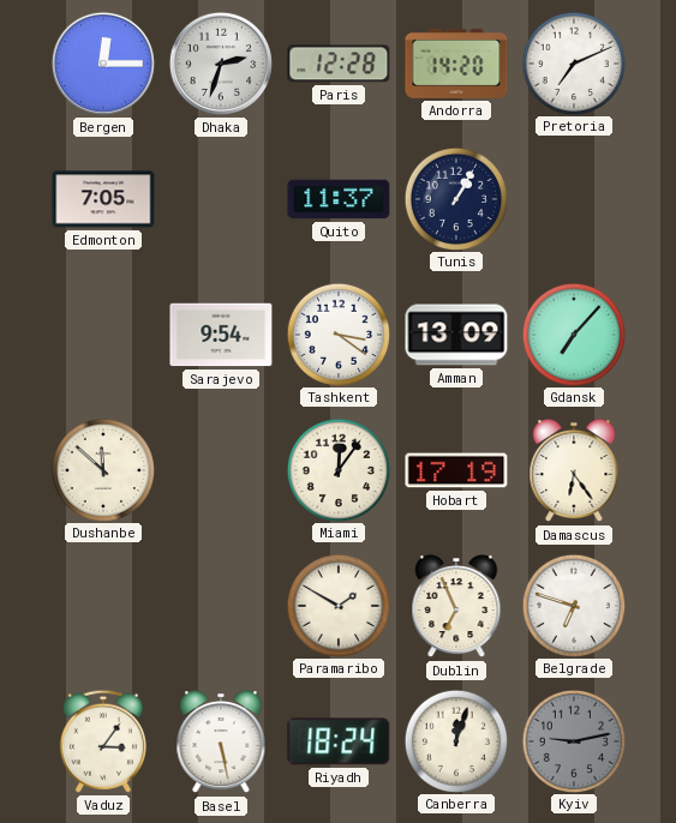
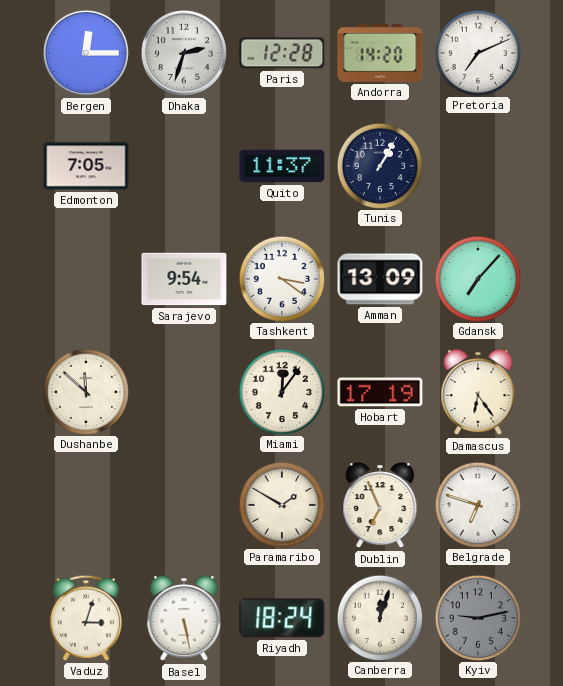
Vaduz: 3:06 -> 3:03
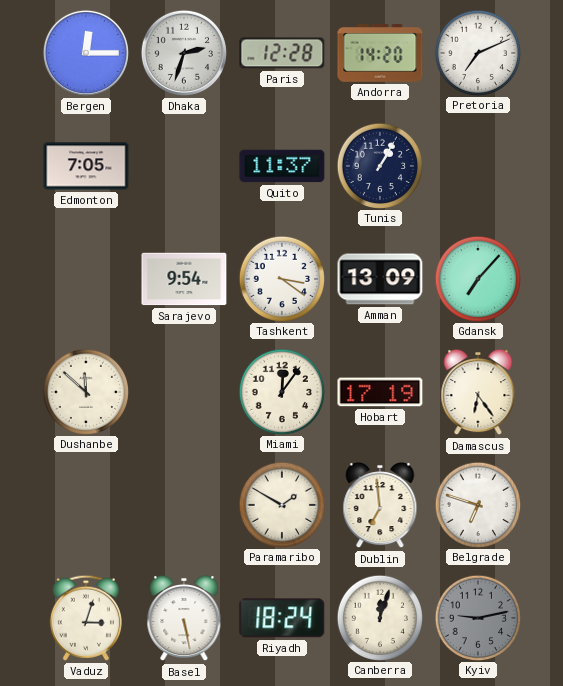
Dublin: 6:56 -> 6:59
